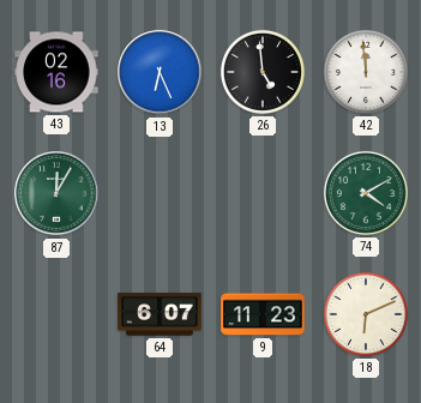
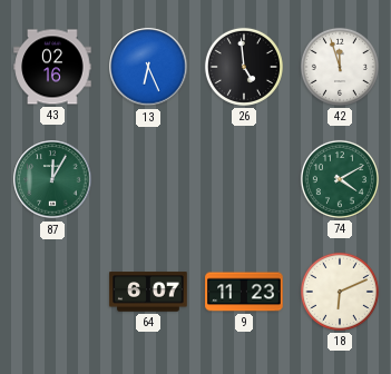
42: 11:59 -> 11:57
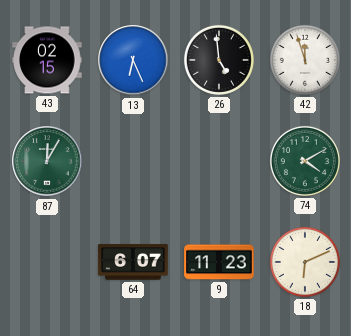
43: 02:16 -> 02:15
